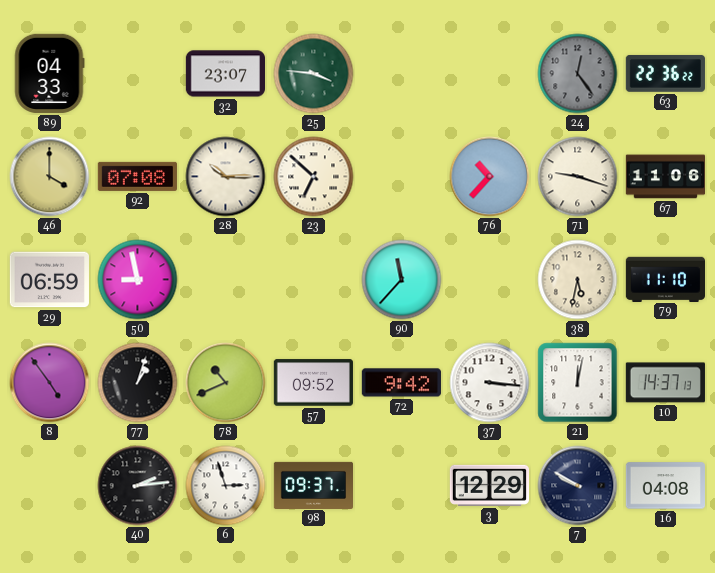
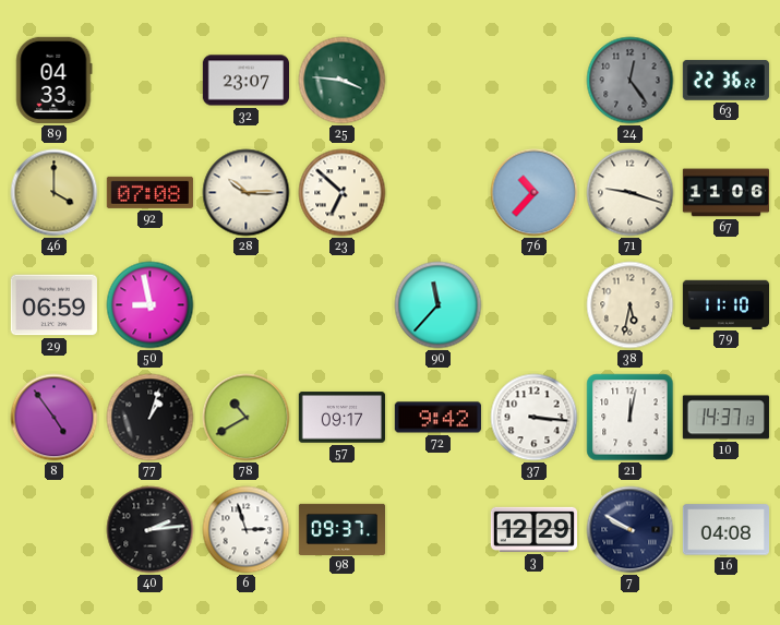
78: 10:41 -> 10:40
57: 09:52 -> 09:17
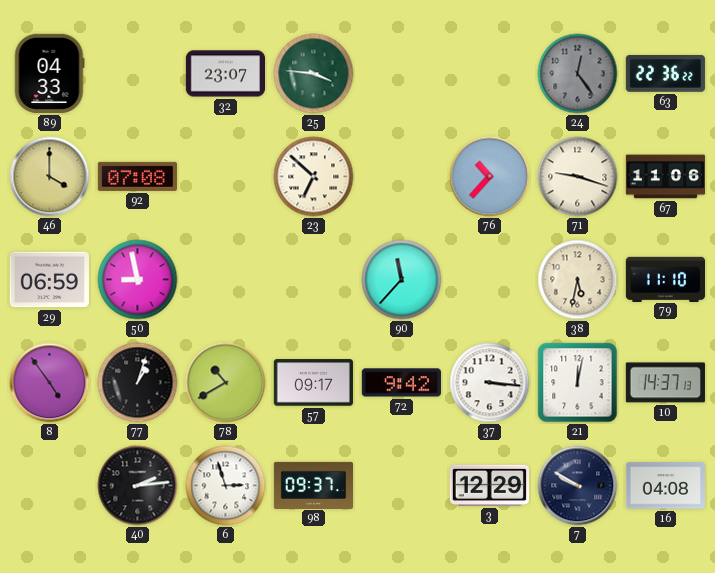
28: 10:15 -> none
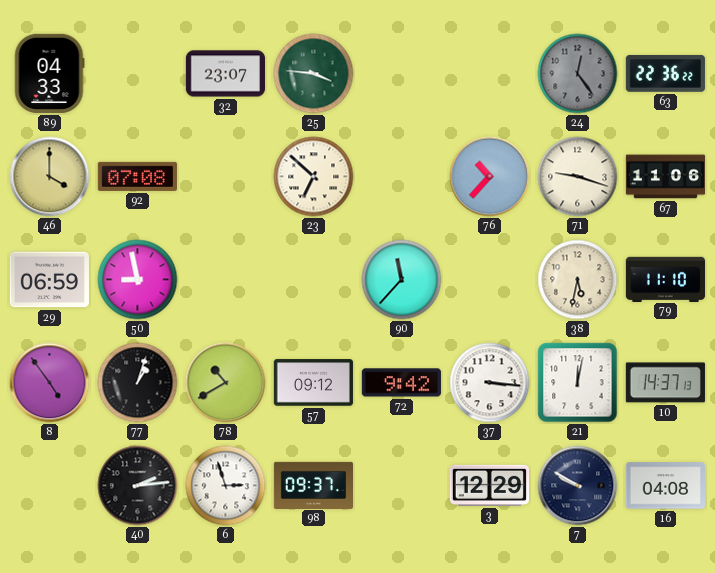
57: 09:17 -> 09:12
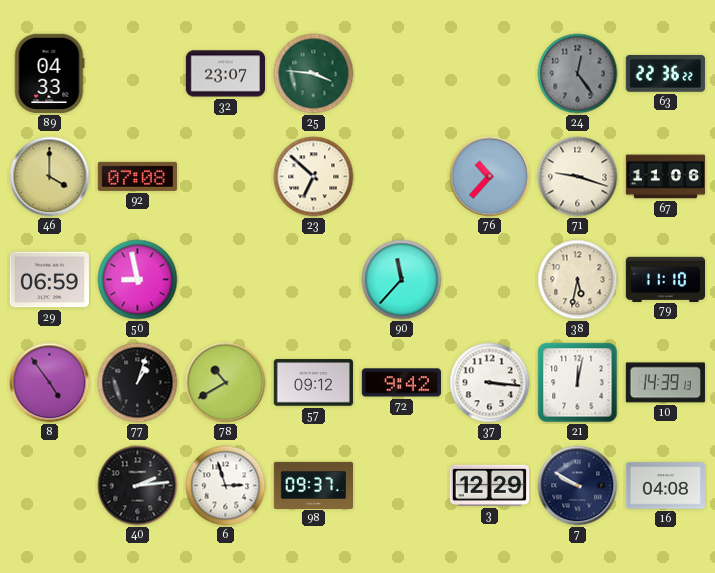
10: 14:37 -> 14:39
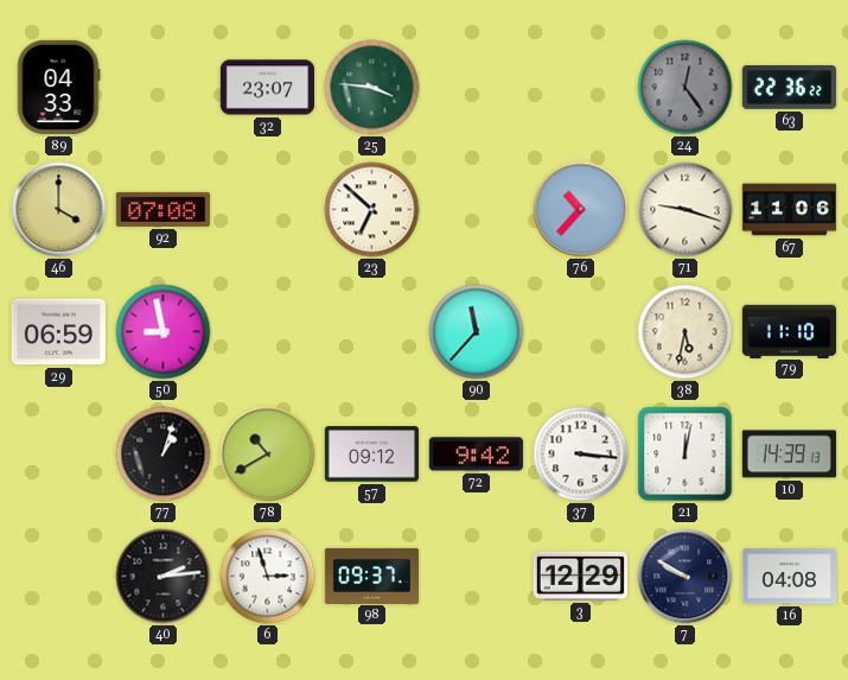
8: 4:54 -> none
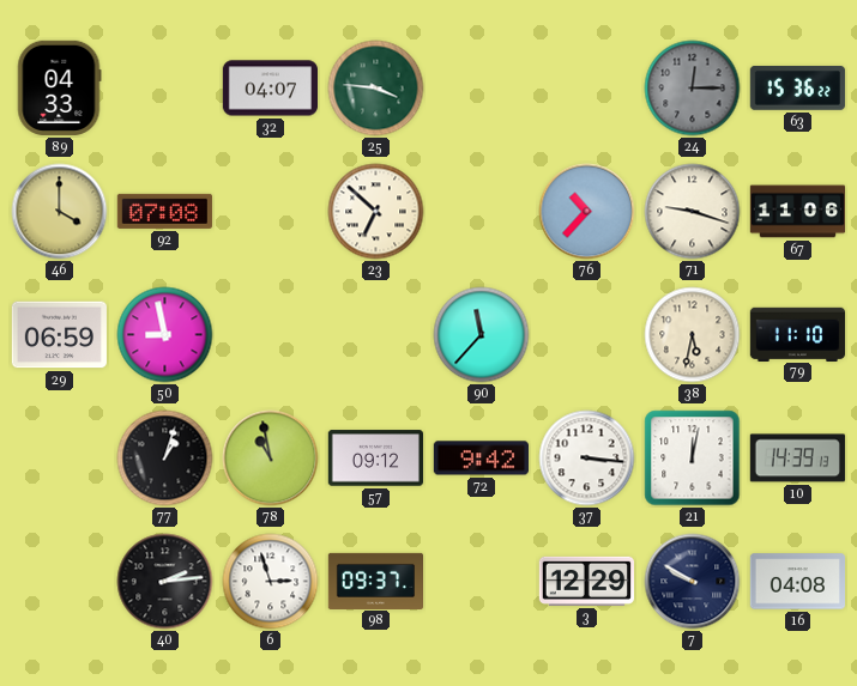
32: 23:07 -> 04:07
24: 12:24 -> 12:15
63: 22:36 -> 15:36
78: 10:40 -> 10:58
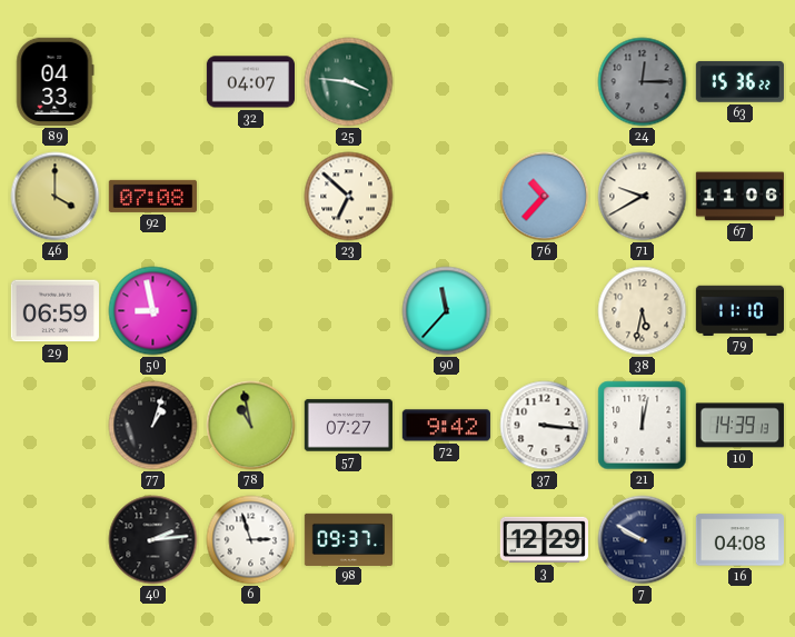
71: 9:18 -> 9:40
57: 09:12 -> 07:27
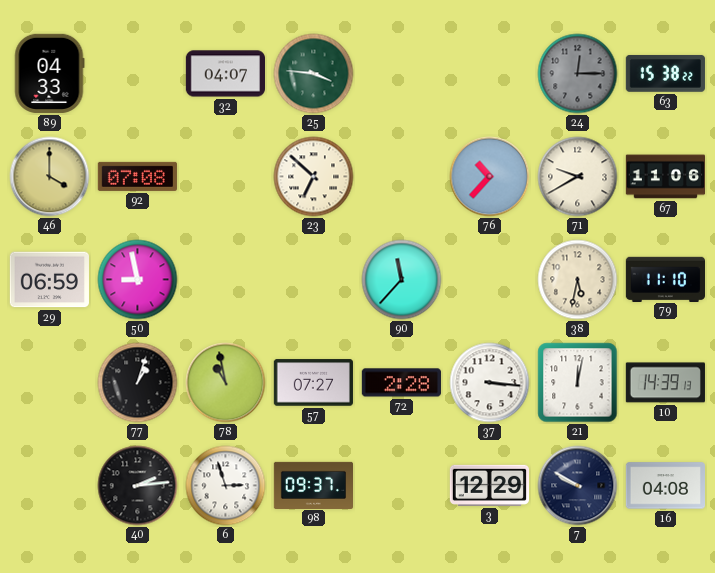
63: 15:36 -> 15:38
72: 9:42 -> 2:28
